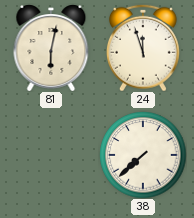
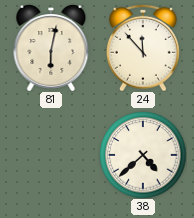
24: 11:57 -> 11:53
38: 7:38 -> 4:38
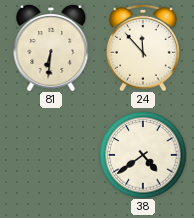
81: 6:02 -> 6:31
38: 4:38 -> 4:39
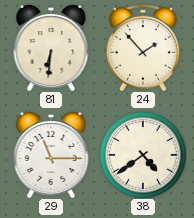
24: 11:53 -> 1:53
29: none -> 11:15
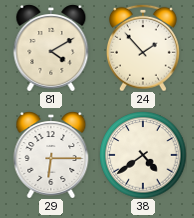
81: 6:31 -> 4:10
29: 11:15 -> 6:15
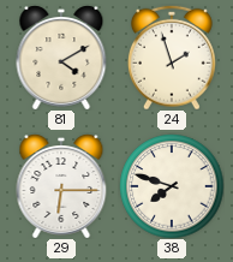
24: 1:53 -> 1:57
38: 4:39 -> 7:48
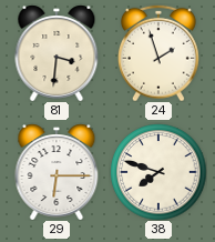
81: 4:10 -> 3:31
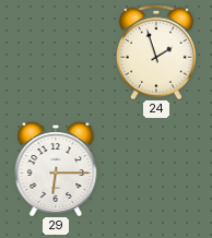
81: 3:31 -> none
38: 7:48 -> none
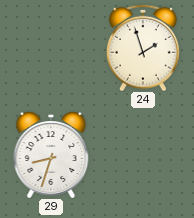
29: 6:15 -> 8:33
